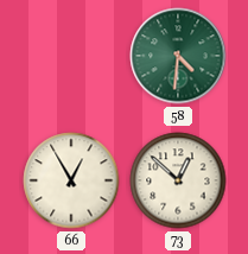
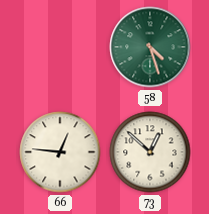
58: 4:31 -> 4:27
66: 12:55 -> 12:46
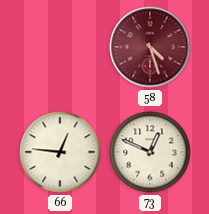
58 dial: green -> burgundy
73: 12:52 -> 12:49
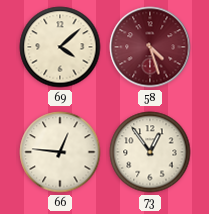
69: none -> 4:08
73: 12:49 -> 12:54
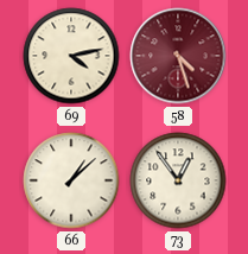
69: 4:08 -> 4:13
66: 12:46 -> 1:08
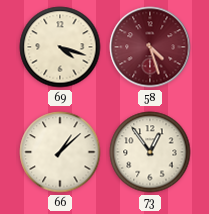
69: 4:13 -> 4:18
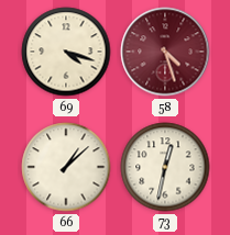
73: 12:54 -> 12:32
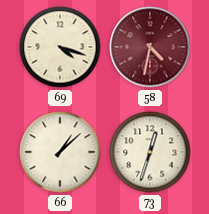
58: 4:27 -> 4:32
73: 12:32 -> 12:33
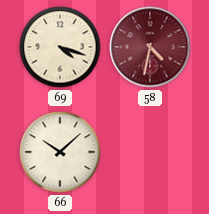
66: 1:08 -> 10:08
73: 12:33 -> none
